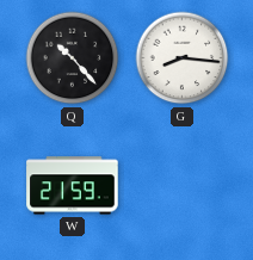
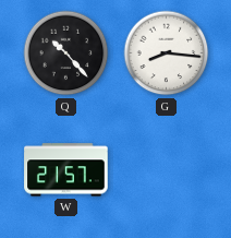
W: 21:59 -> 21:57
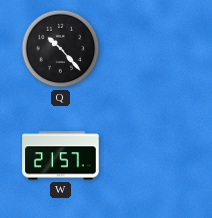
G: 8:16 -> none
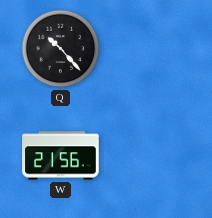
W: 21:57 -> 21:56
